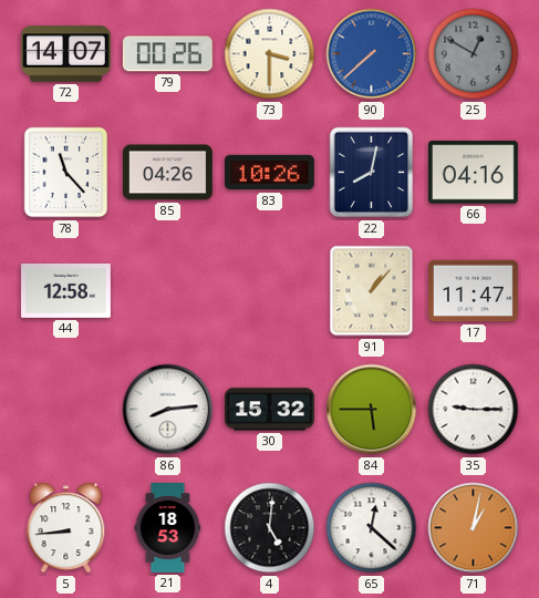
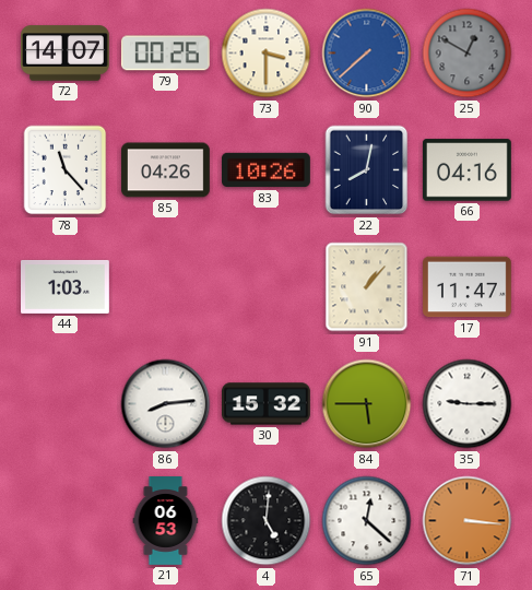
44: 12:58 -> 1:03
5: 8:44 -> none
21: 18:53 -> 06:53
71: 1:02 -> 3:16
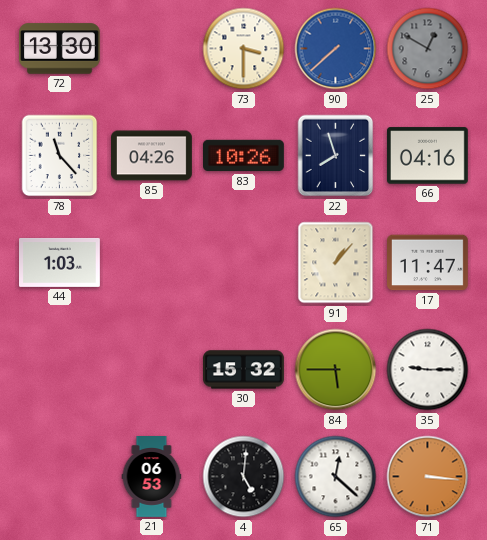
72: 14:07 -> 13:30
79: 00:26 -> none
22: 8:02 -> 7:57
86: 8:14 -> none
